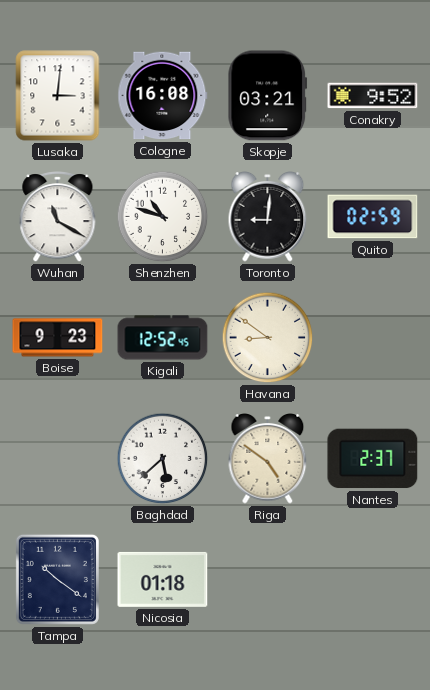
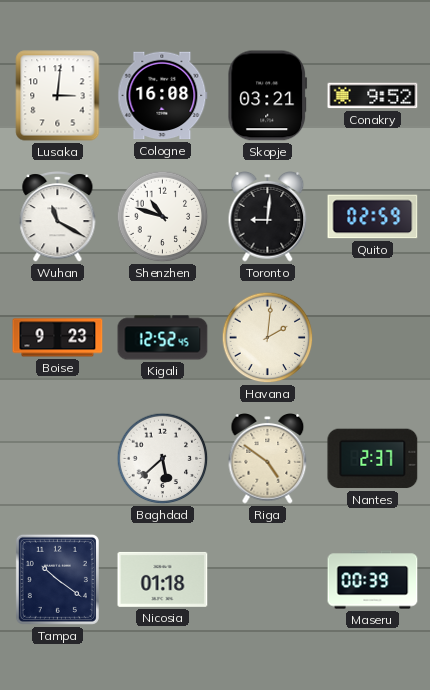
Havana: 8:51 -> 2:01
Maseru: none -> 00:39
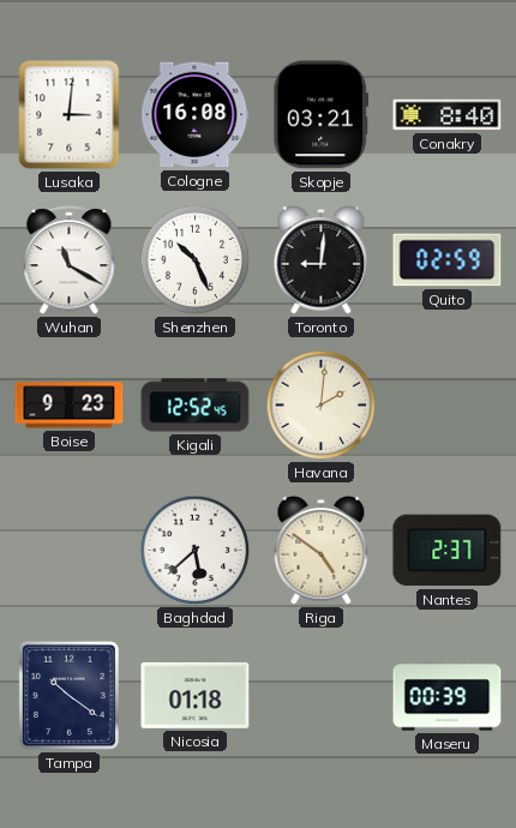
Conakry: 9:52 -> 8:40
Shenzhen: 10:48 -> 10:26
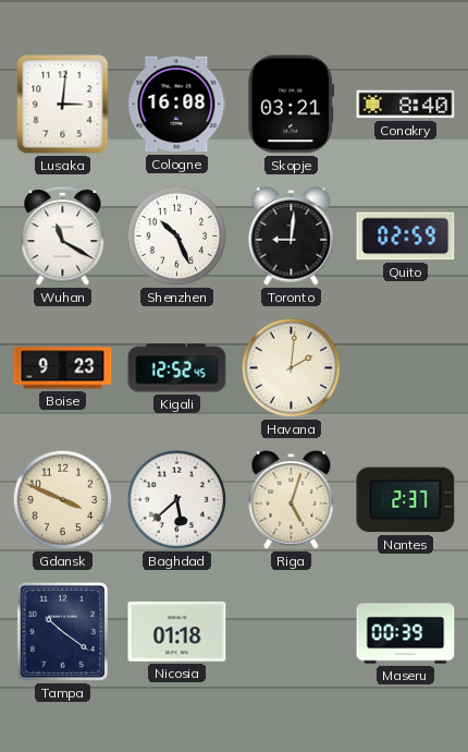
Gdansk: none -> 3:49
Riga: 4:51 -> 5:03
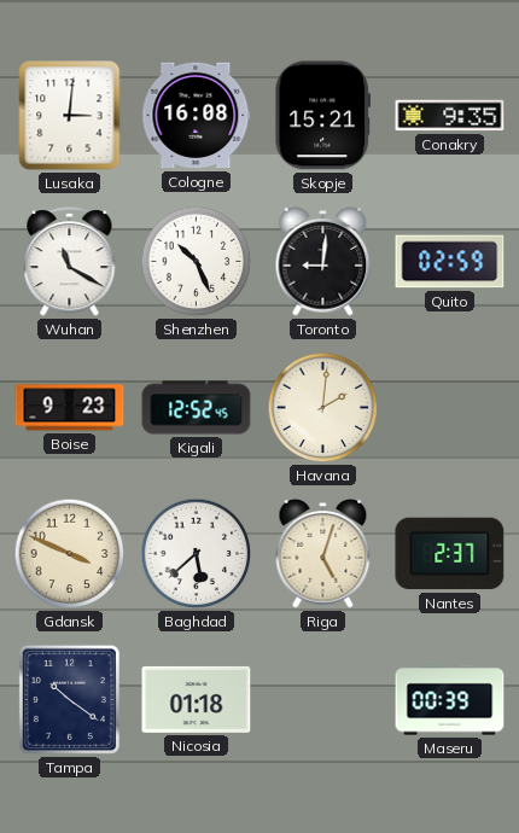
Skopje: 03:21 -> 15:21
Conakry: 8:40 -> 9:35
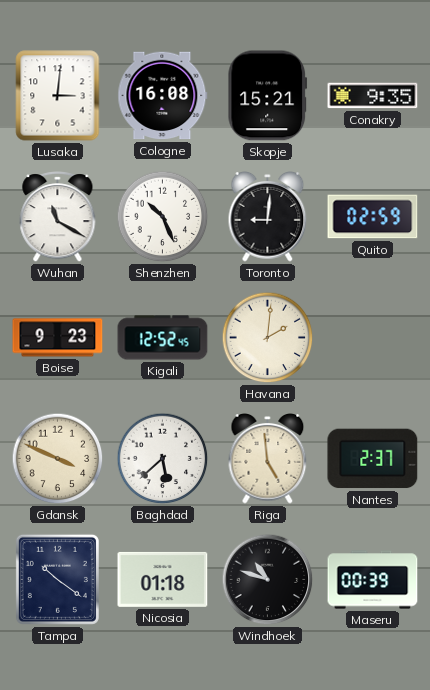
Riga: 5:03 -> 4:59
Windhoek: none -> 10:48
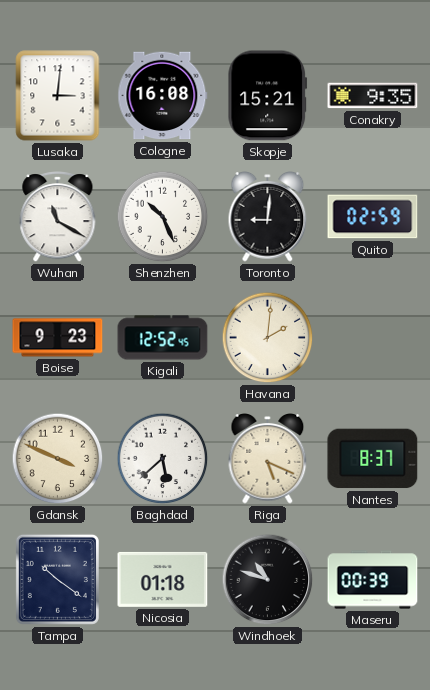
Riga: 4:59 -> 5:19
Nantes: 2:37 -> 8:37
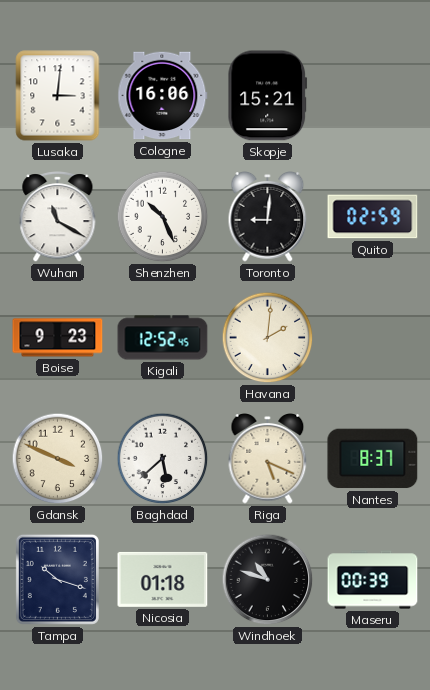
Cologne: 16:08 -> 16:06
Conakry: 9:35 -> none
Tampa: 10:21 -> 10:18
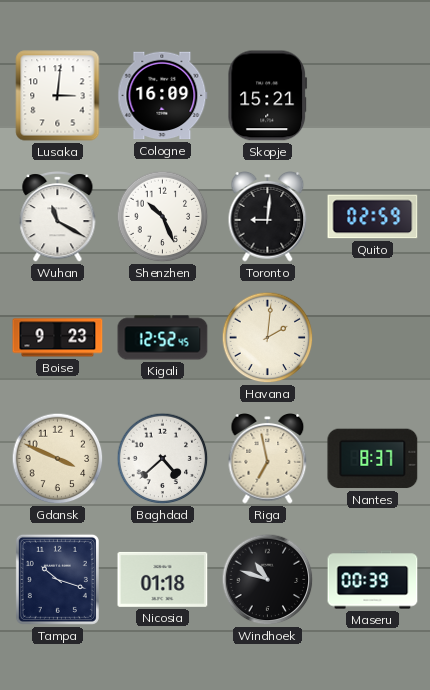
Cologne: 16:06 -> 16:09
Baghdad: 5:38 -> 4:38
Riga: 5:19 -> 6:58
